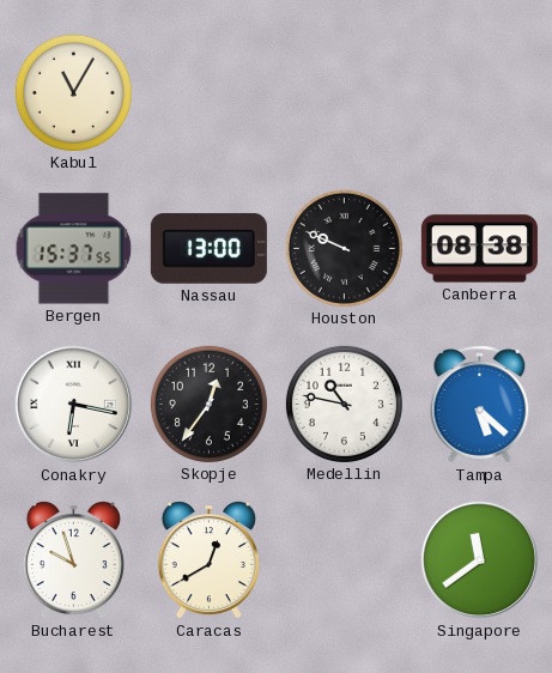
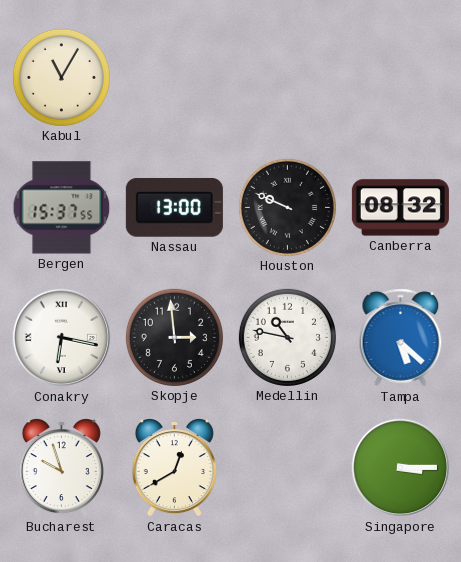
Canberra: 08:38 -> 08:32
Skopje: 12:36 -> 2:59
Singapore: 11:39 -> 3:15
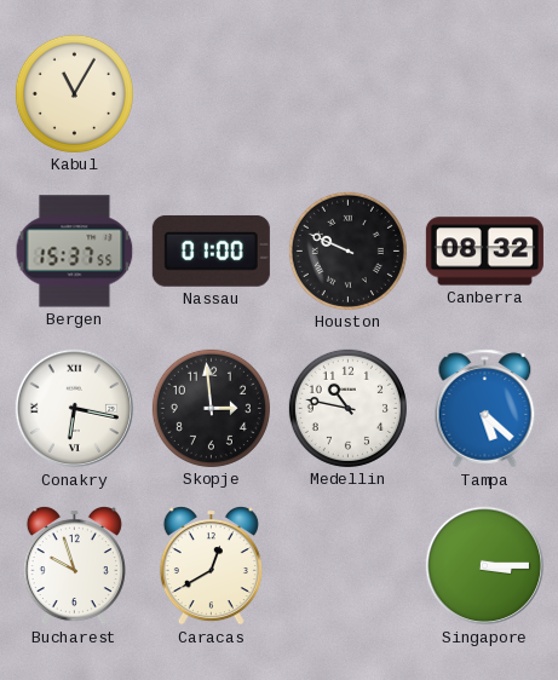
Nassau: 13:00 -> 01:00
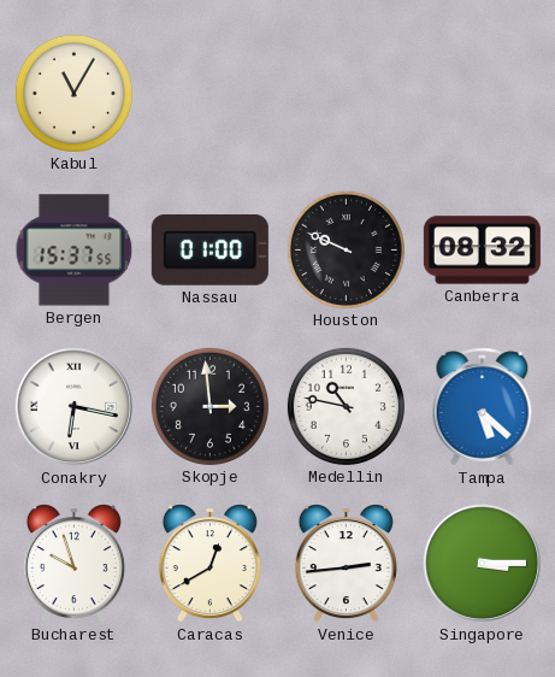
Venice: none -> 2:44
